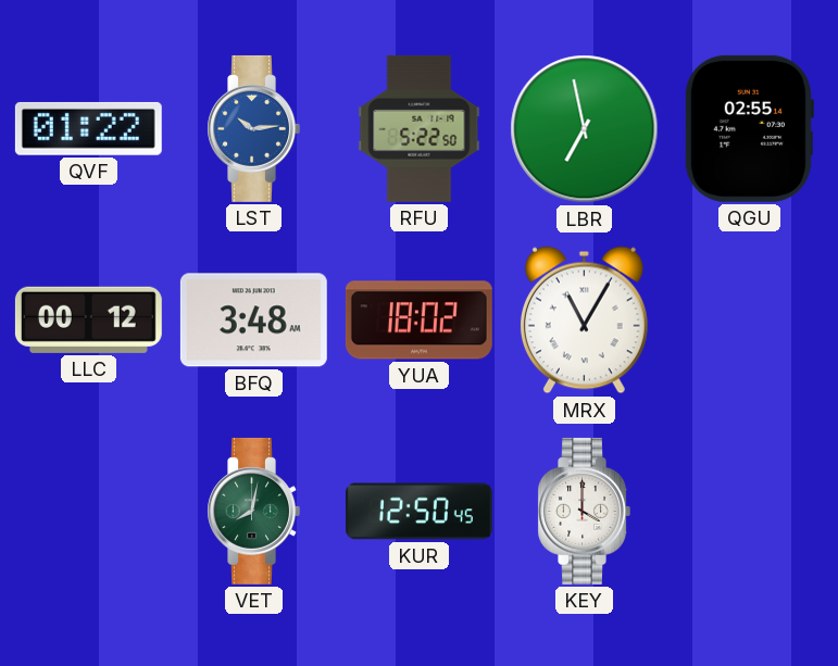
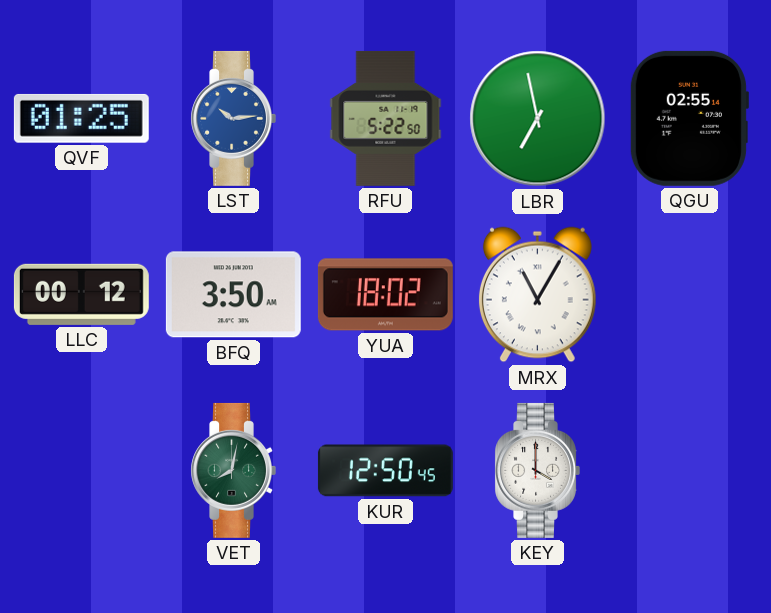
QVF: 01:22 -> 01:25
BFQ: 3:48 -> 3:50
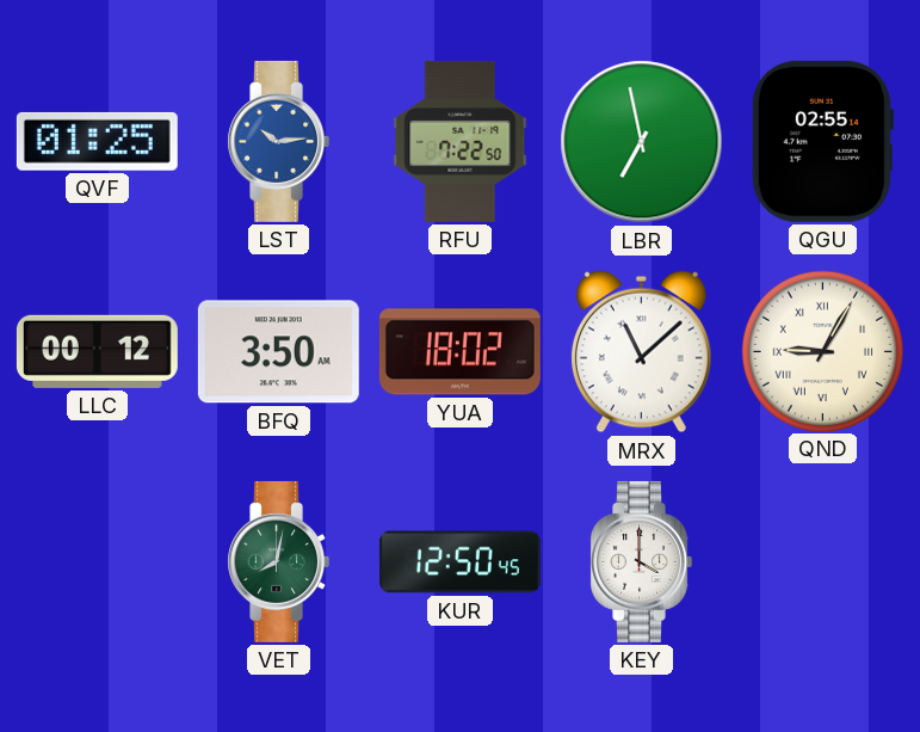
RFU: 5:22 -> 7:22
MRX: 11:05 -> 11:08
QND: none -> 9:05
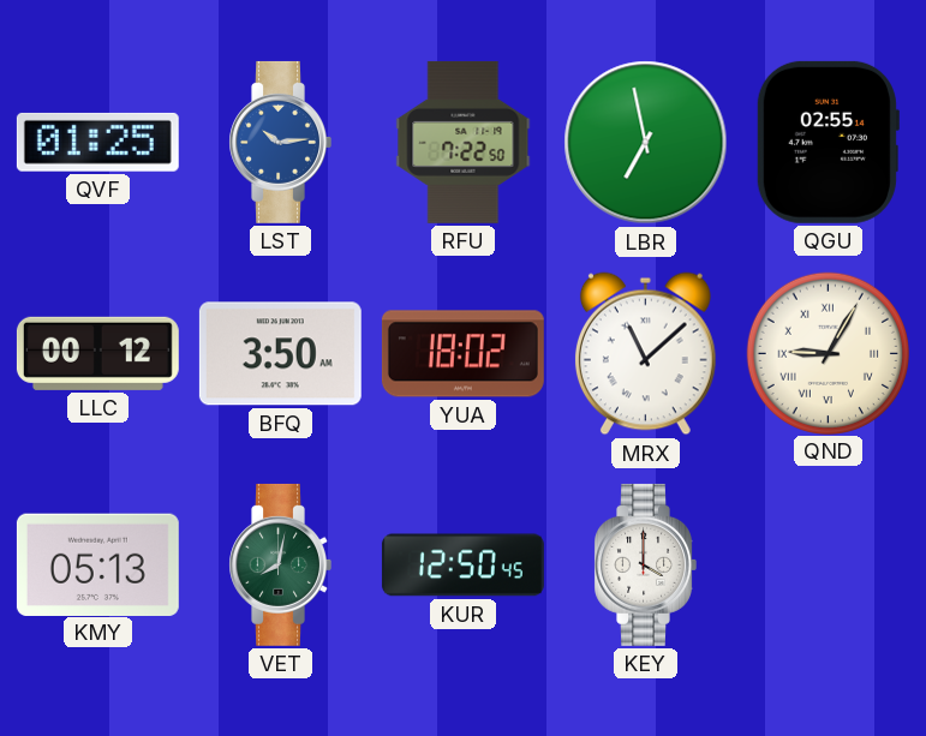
KMY: none -> 05:13
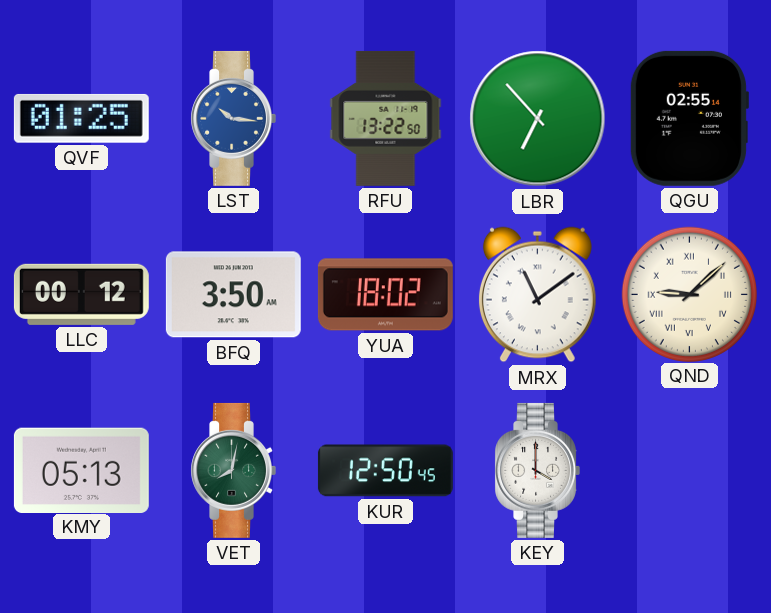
LST: 10:14 -> 10:16
RFU: 7:22 -> 13:22
LBR: 6:58 -> 6:53
MRX: 11:08 -> 11:09
QND: 9:05 -> 9:08
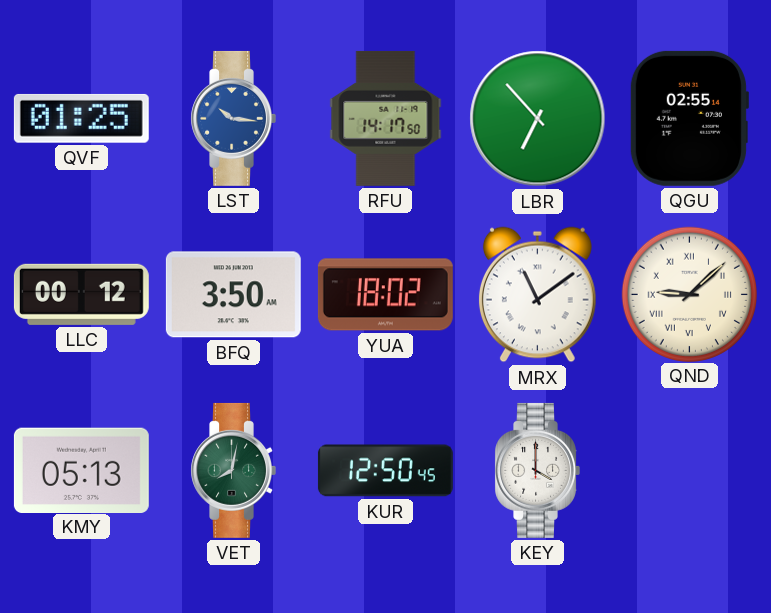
RFU: 13:22 -> 14:17
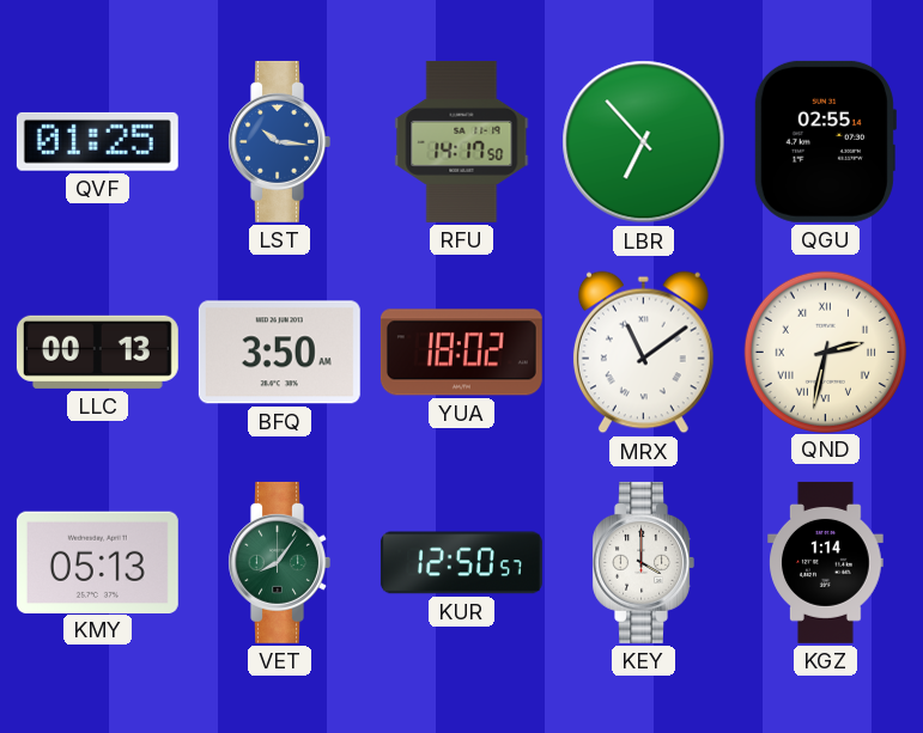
LLC: 00:12 -> 00:13
QND: 9:08 -> 2:32
VET: 8:02 -> 8:06
KUR: 12:50:45 -> 12:50:57
KGZ: none -> 1:14
